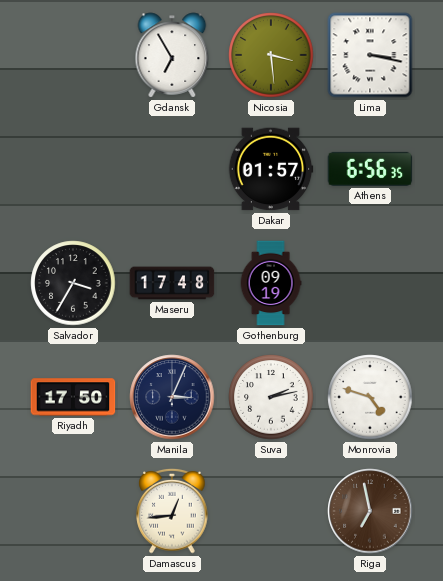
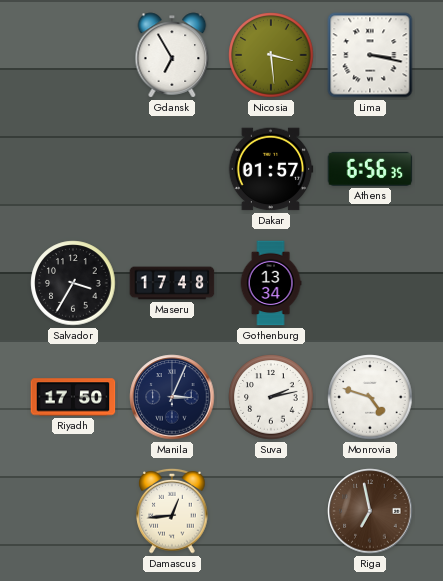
Gothenburg: 09:19 -> 13:34
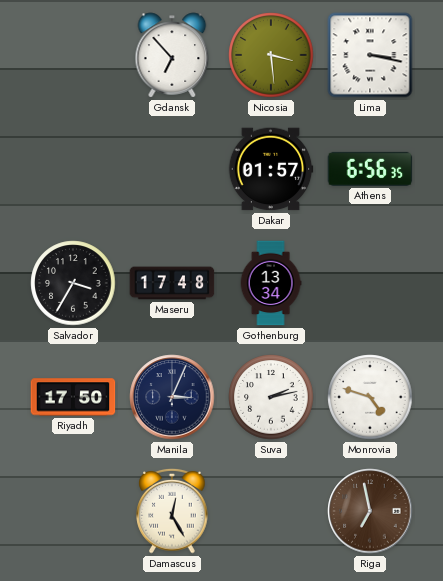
Gdansk: 6:55 -> 6:53
Damascus: 12:44 -> 12:25
